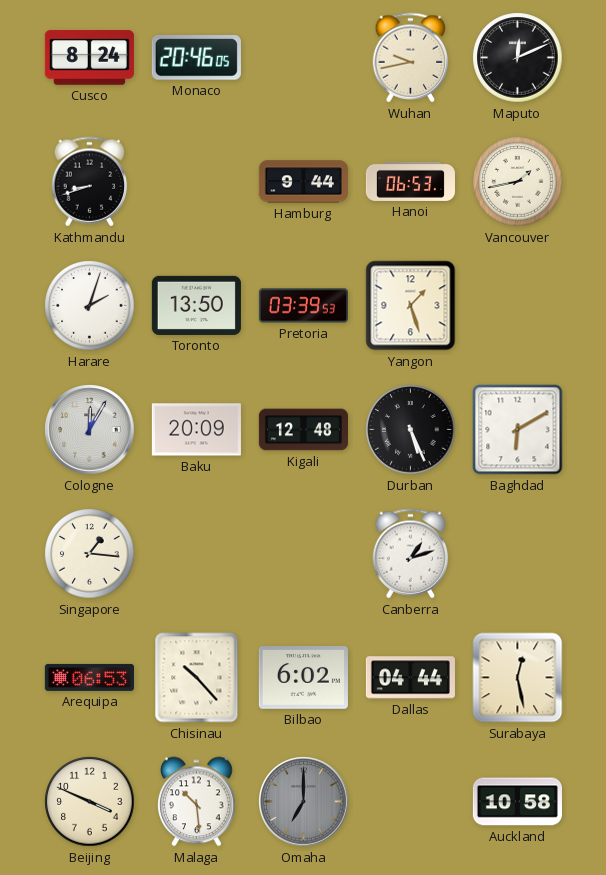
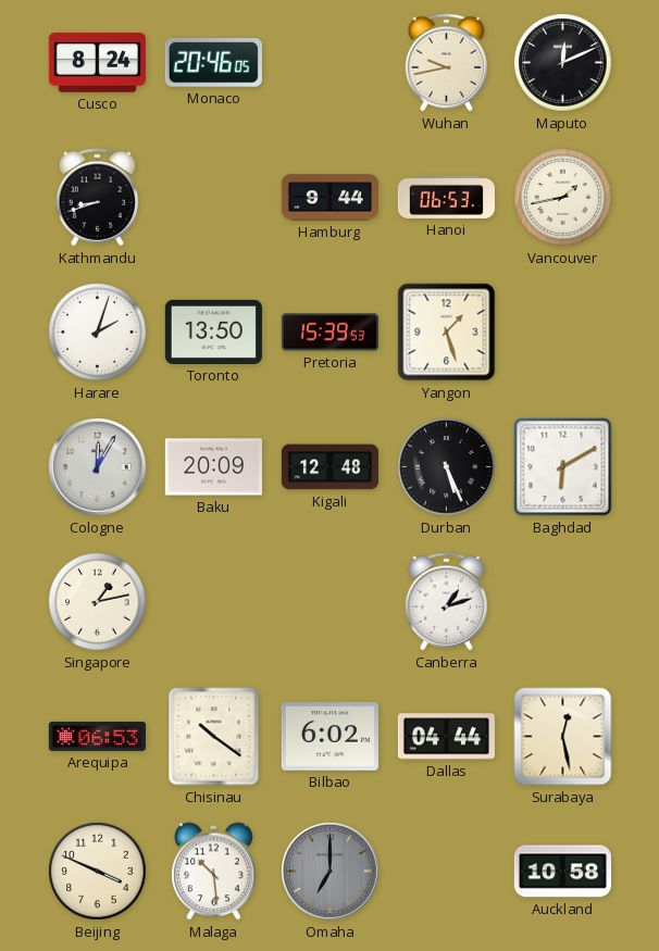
Pretoria: 03:39 -> 15:39
Singapore: 1:16 -> 1:13
Chisinau: 10:23 -> 10:21
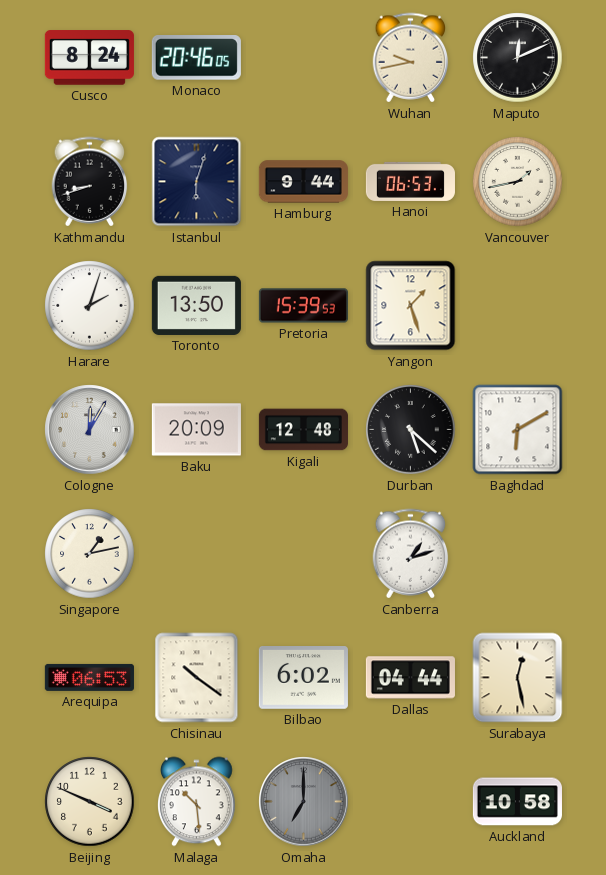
Istanbul: none -> 6:03
Durban: 5:26 -> 5:22
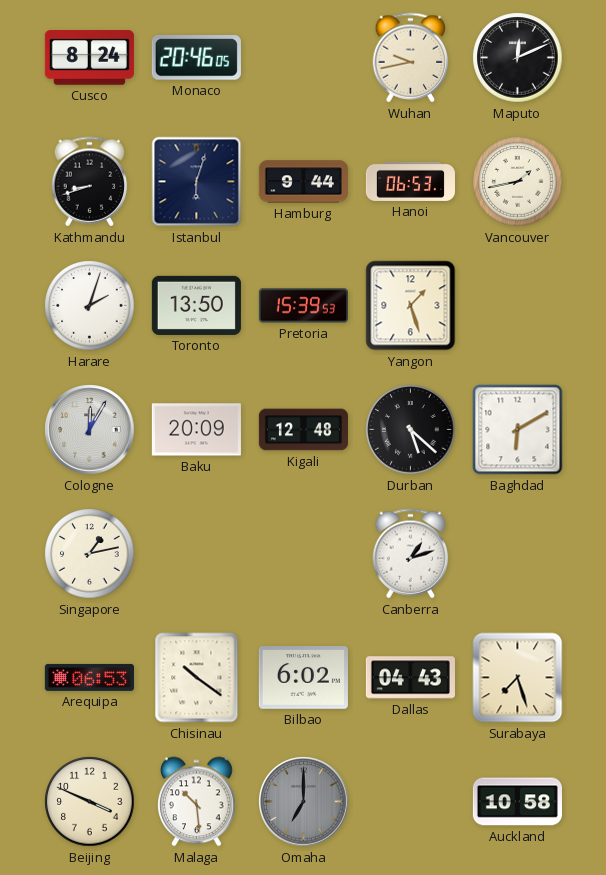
Dallas: 04:44 -> 04:43
Surabaya: 12:28 -> 7:27
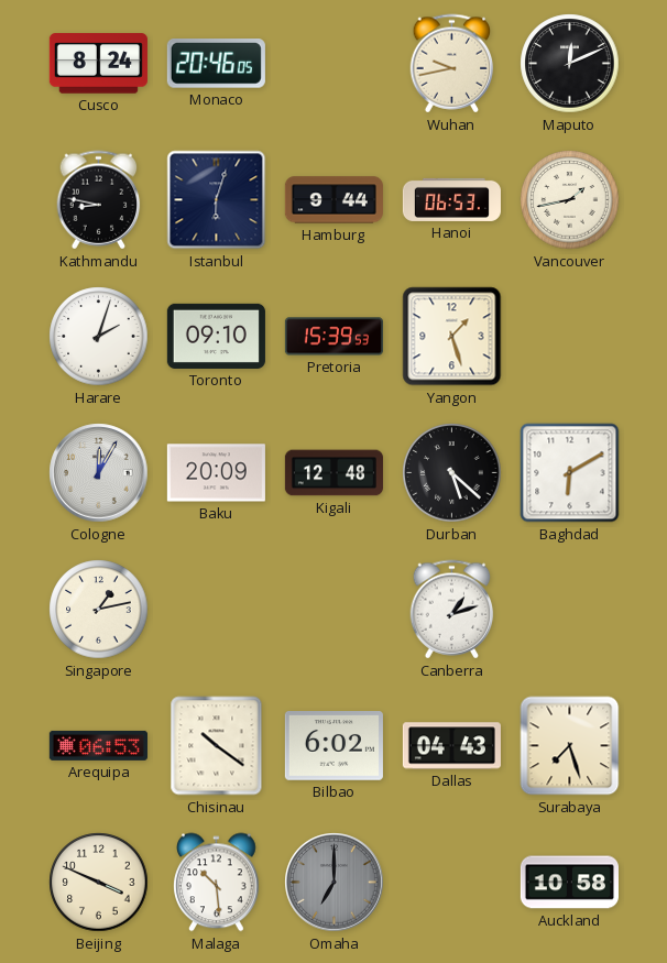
Kathmandu: 8:42 -> 8:47
Toronto: 13:50 -> 09:10
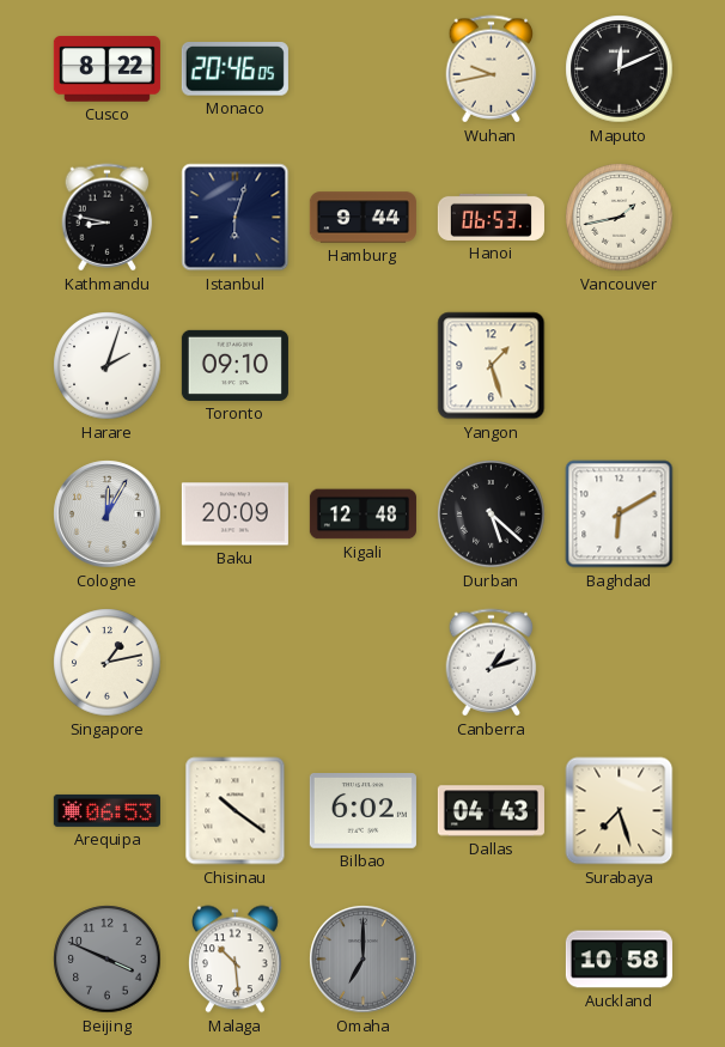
Cusco: 8:24 -> 8:22
Pretoria: 15:39 -> none
Beijing dial: cream -> grey
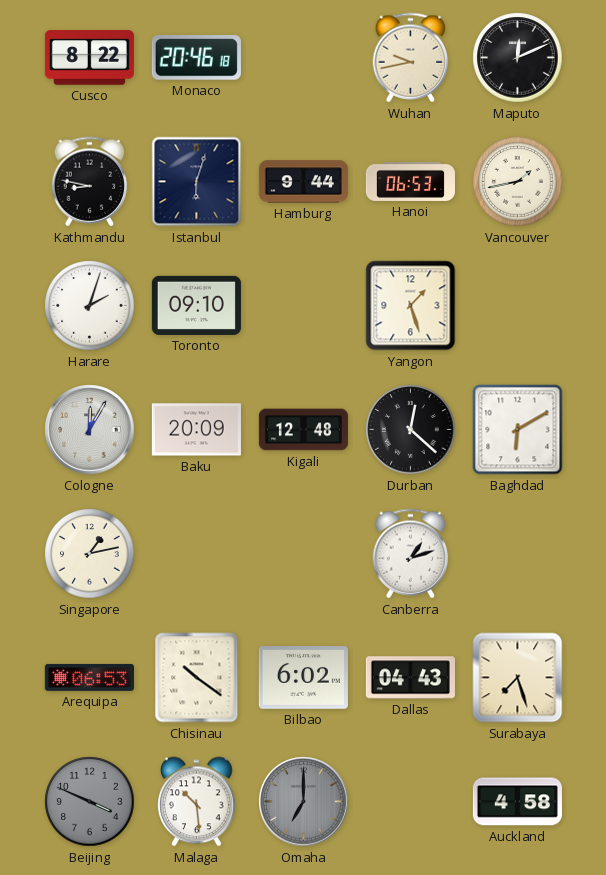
Monaco: 20:46:05 -> 20:46:18
Durban: 5:22 -> 12:22
Auckland: 10:58 -> 4:58
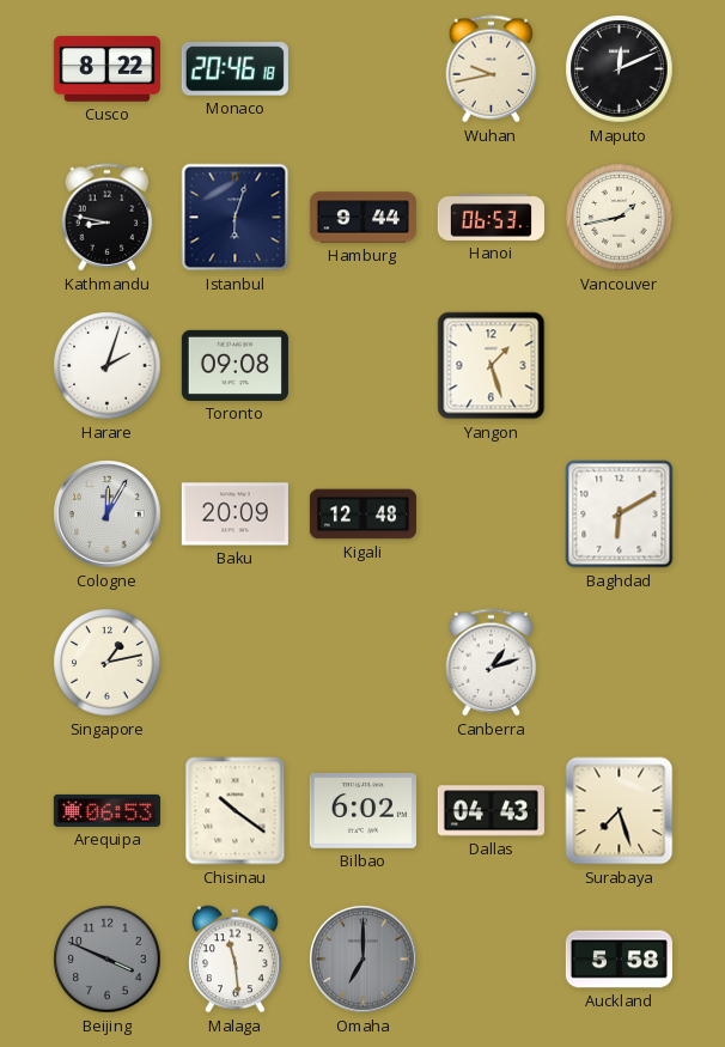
Toronto: 09:10 -> 09:08
Durban: 12:22 -> none
Malaga: 10:29 -> 11:29
Auckland: 4:58 -> 5:58
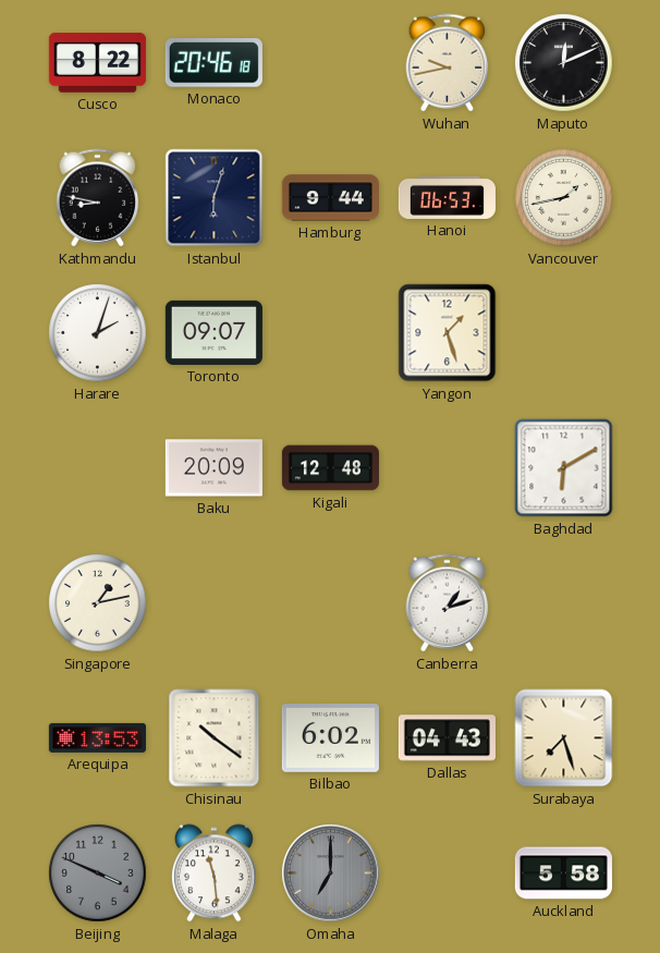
Toronto: 09:08 -> 09:07
Cologne: 12:05 -> none
Arequipa: 06:53 -> 13:53
